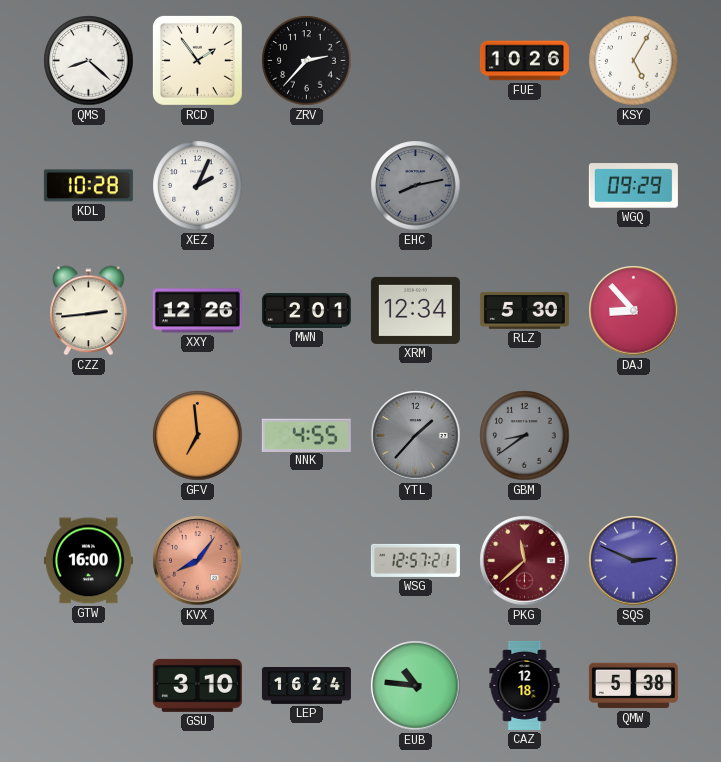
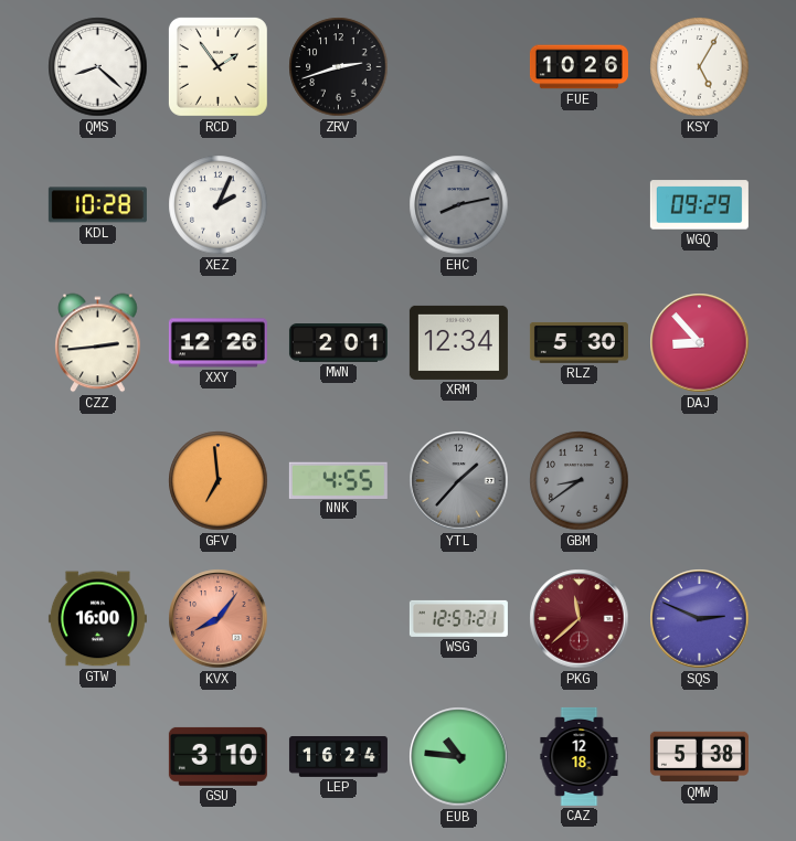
ZRV: 2:37 -> 2:42
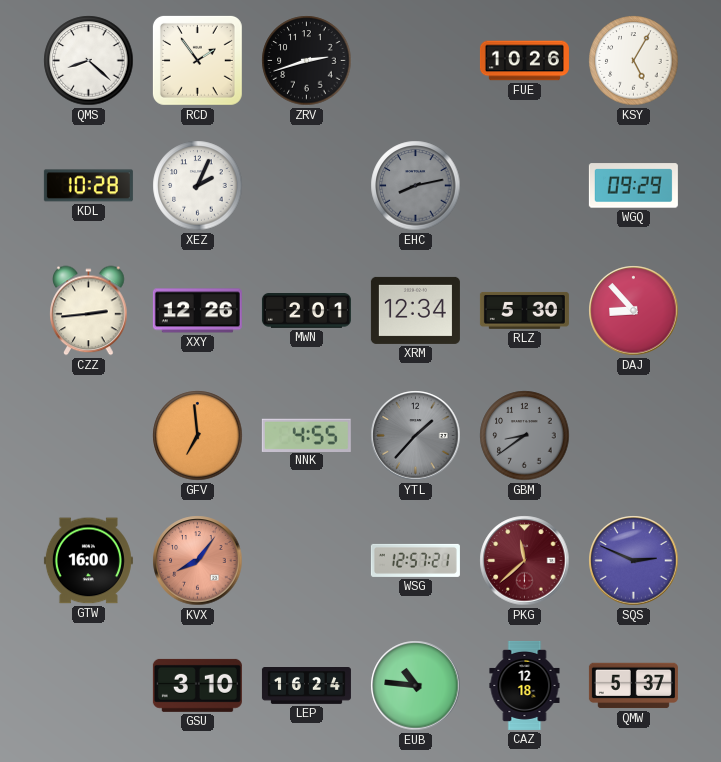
QMW: 5:38 -> 5:37
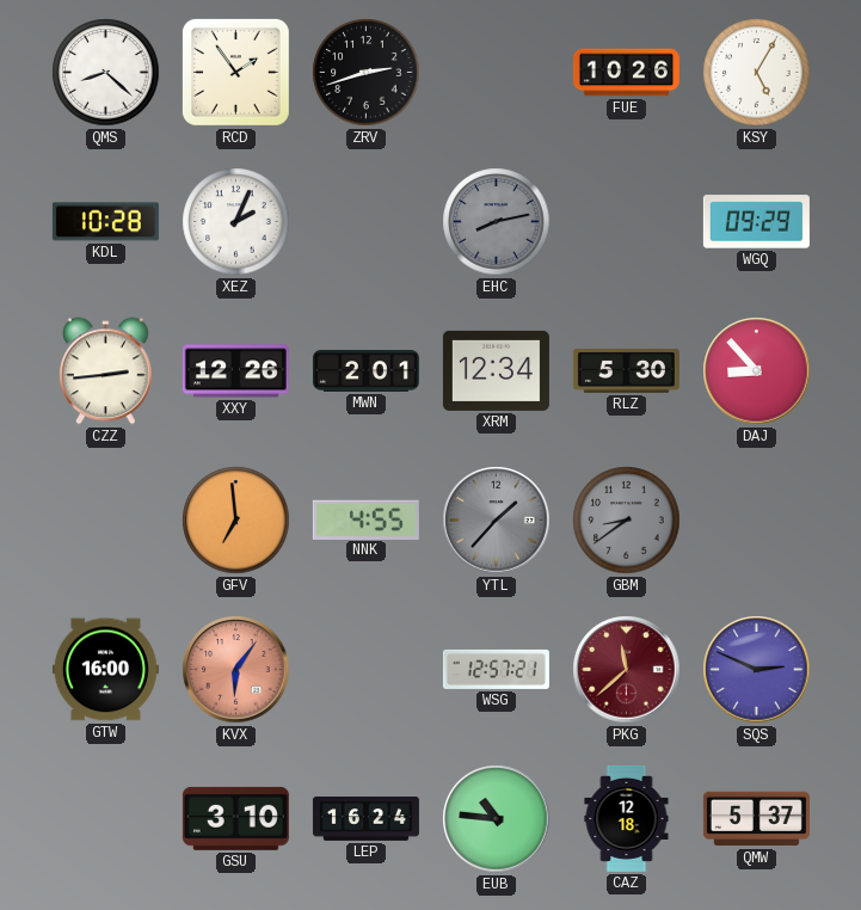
KVX: 8:06 -> 6:06
